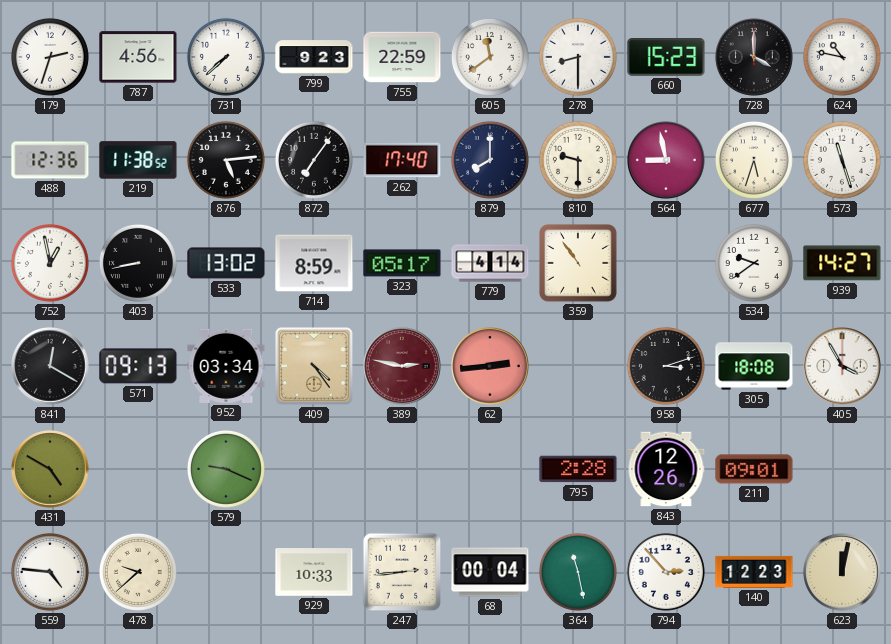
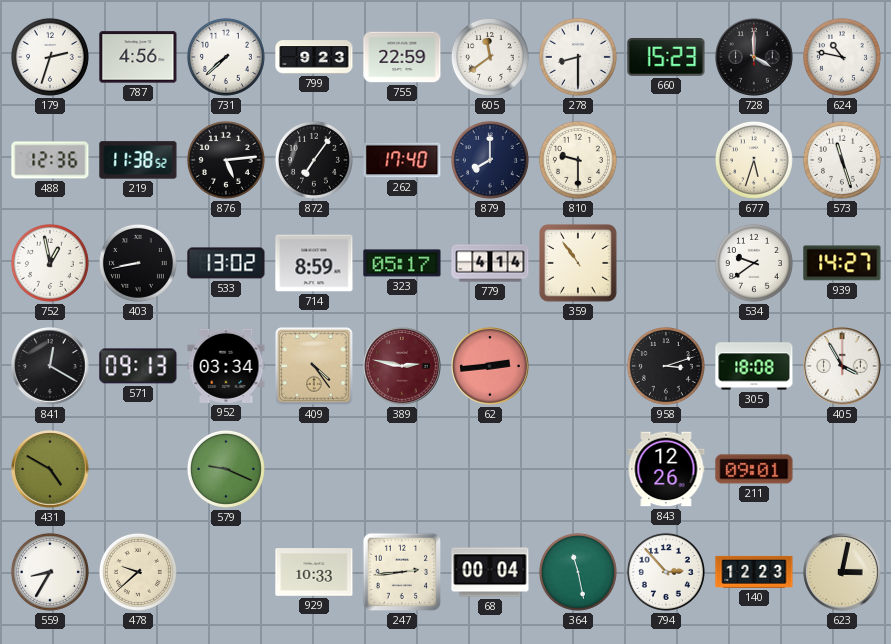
564: 8:58 -> none
795: 2:28 -> none
559: 4:46 -> 8:35
623: 12:02 -> 3:02
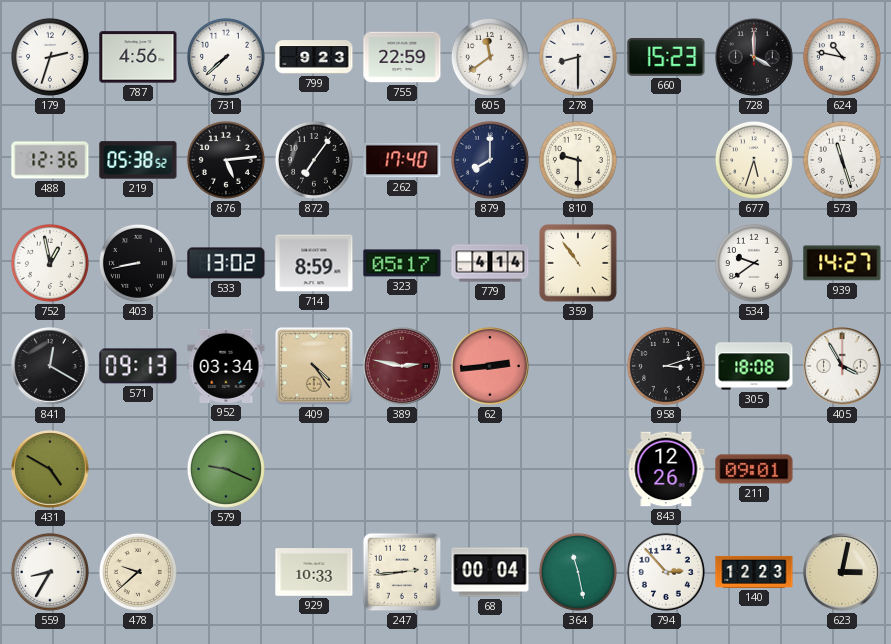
219: 11:38 -> 05:38
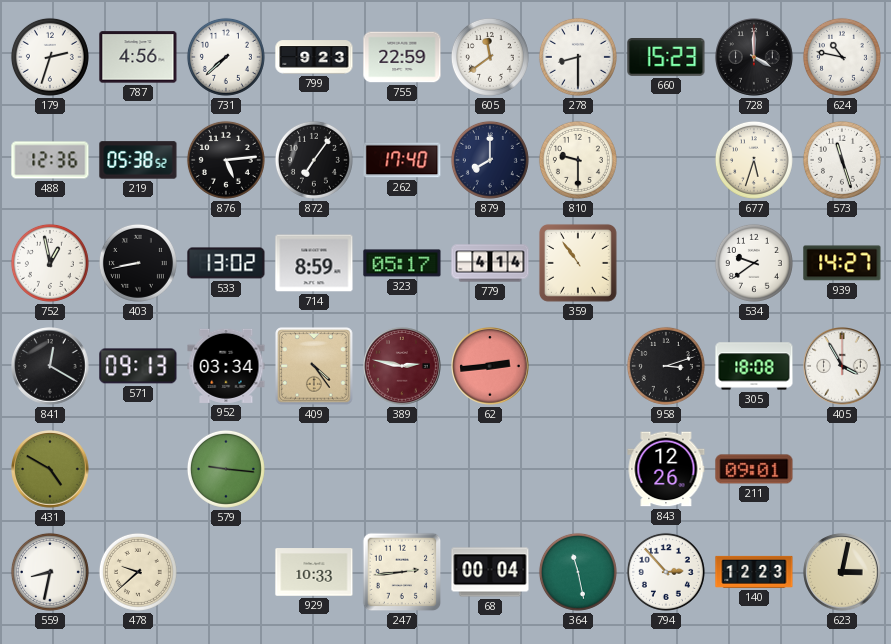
579: 9:19 -> 9:16
559: 8:35 -> 8:32
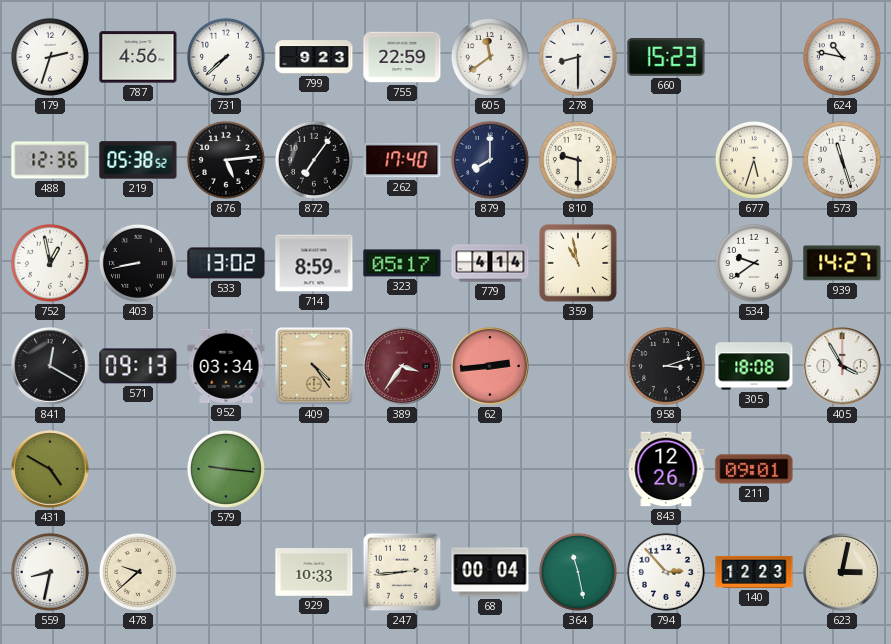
728: 4:00 -> none
359: 10:54 -> 10:58
389: 2:47 -> 3:36
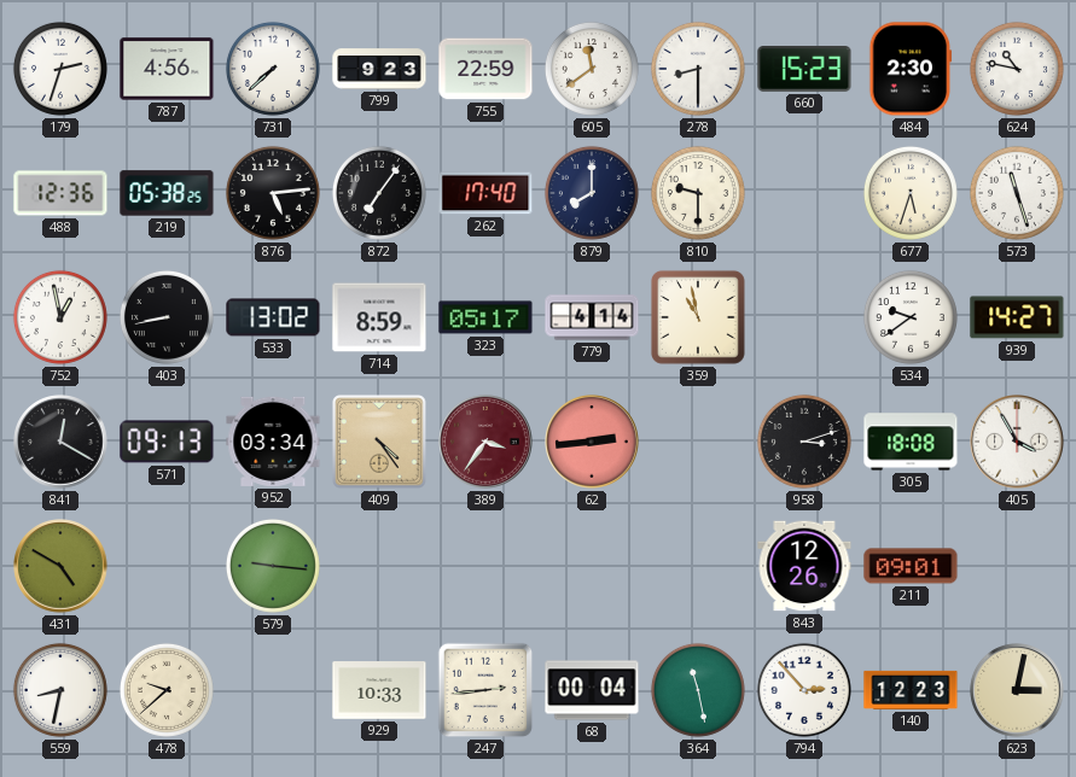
484: none -> 2:30
219: 05:38:52 -> 05:38:25
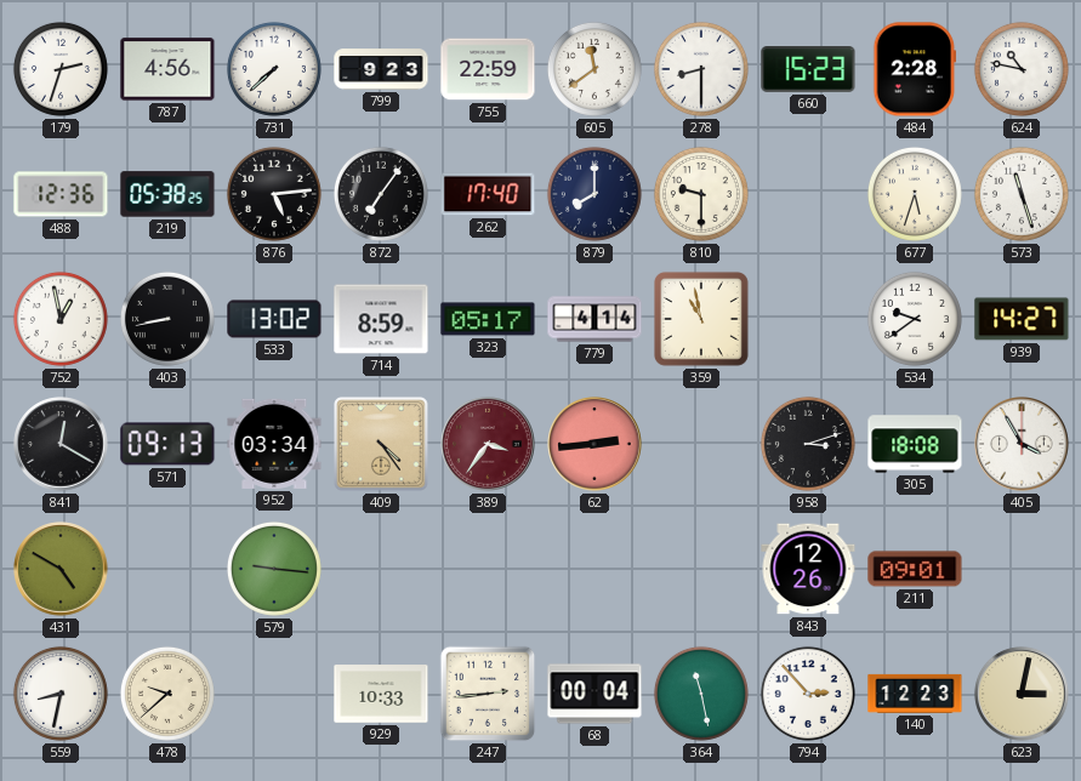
484: 2:30 -> 2:28
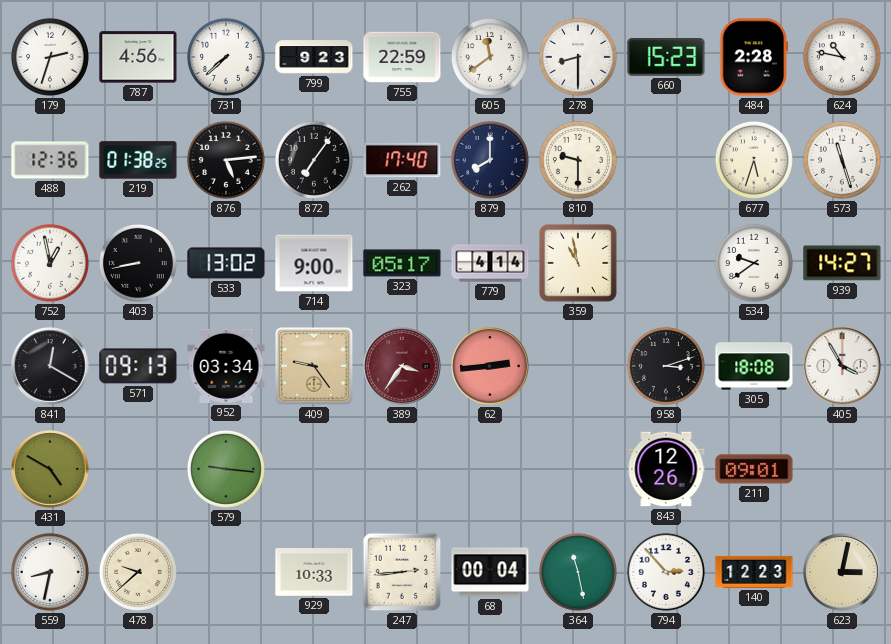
219: 05:38 -> 01:38
714: 8:59 -> 9:00
409: 4:24 -> 9:24
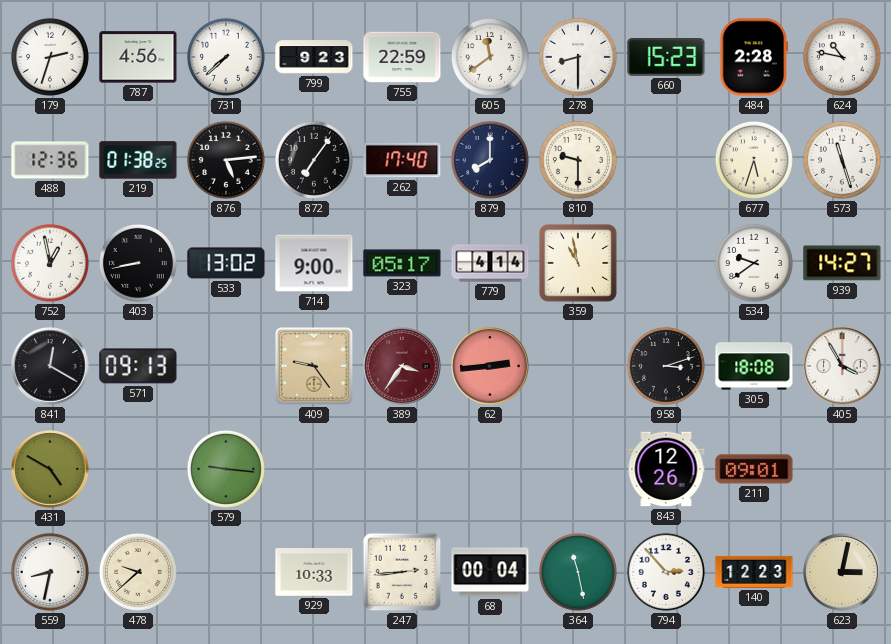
952: 03:34 -> none
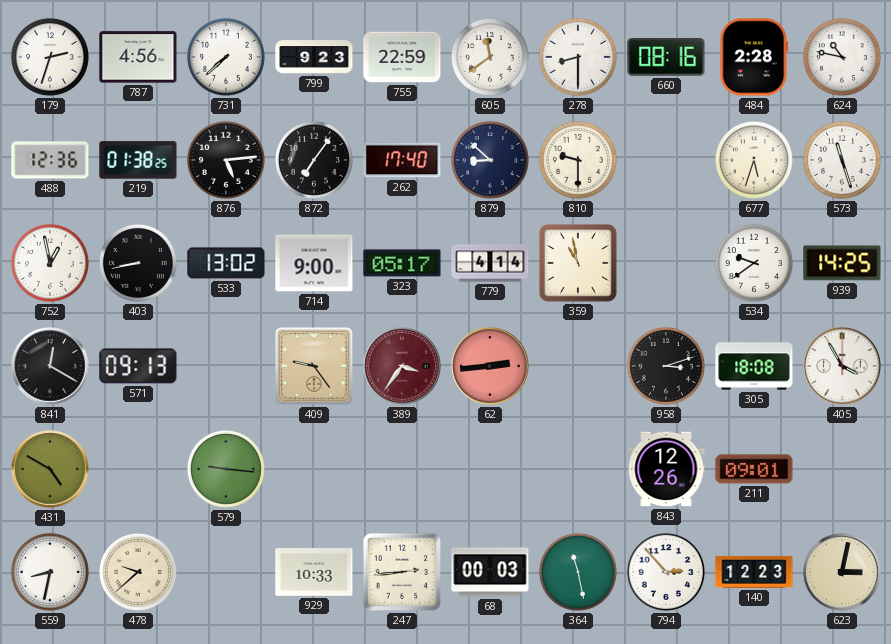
660: 15:23 -> 08:16
879: 8:00 -> 8:52
939: 14:27 -> 14:25
68: 00:04 -> 00:03
